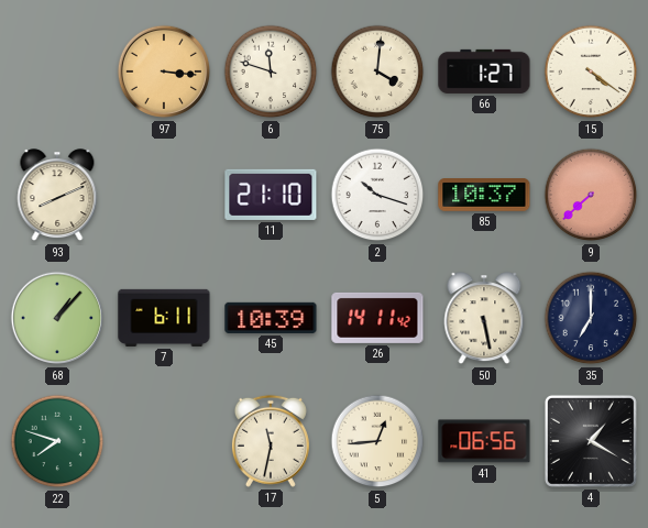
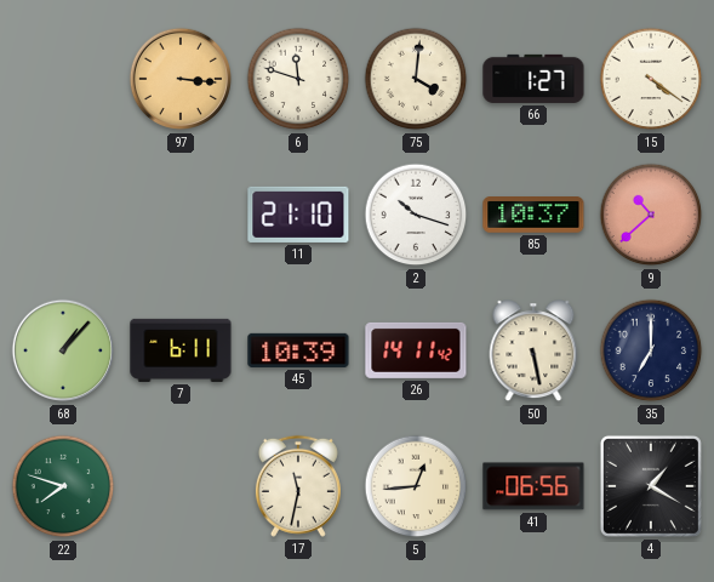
93: 8:11 -> none
9: 7:38 -> 10:38
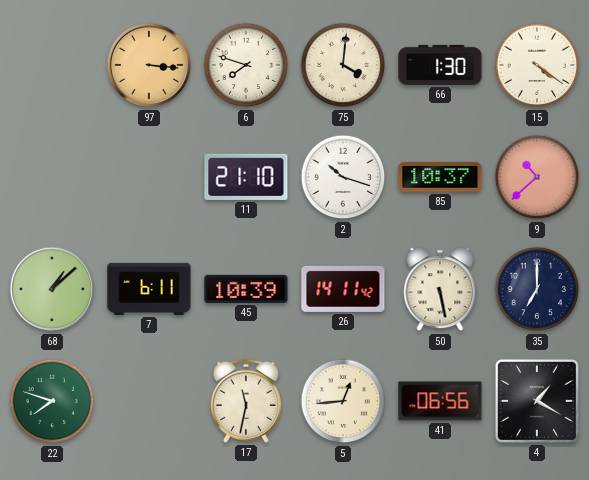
6: 11:48 -> 7:48
66: 1:27 -> 1:30
68: 1:07 -> 1:08
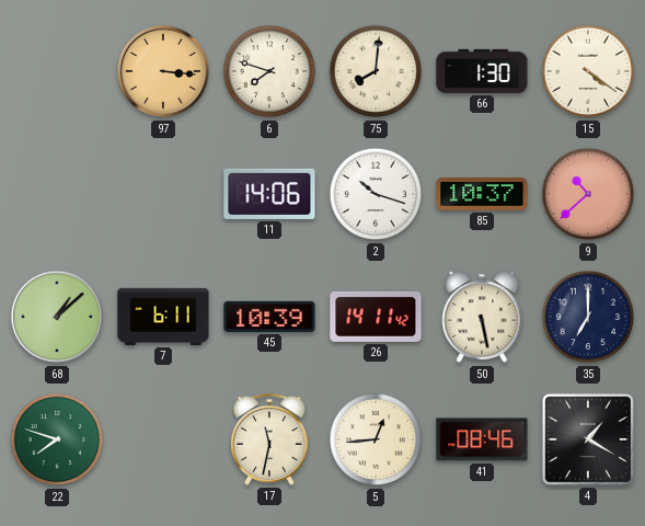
75: 4:01 -> 8:01
11: 21:10 -> 14:06
41: 06:56 -> 08:46
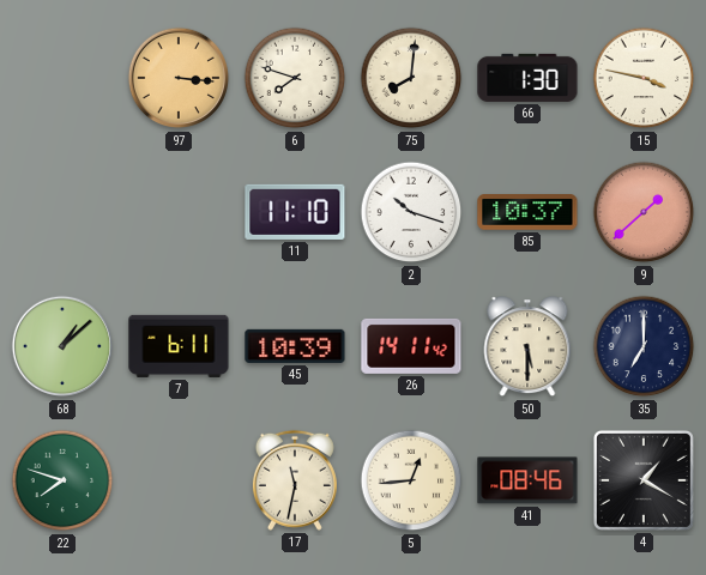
15: 4:21 -> 3:47
11: 14:06 -> 11:10
9: 10:38 -> 1:38
50: 5:28 -> 5:30
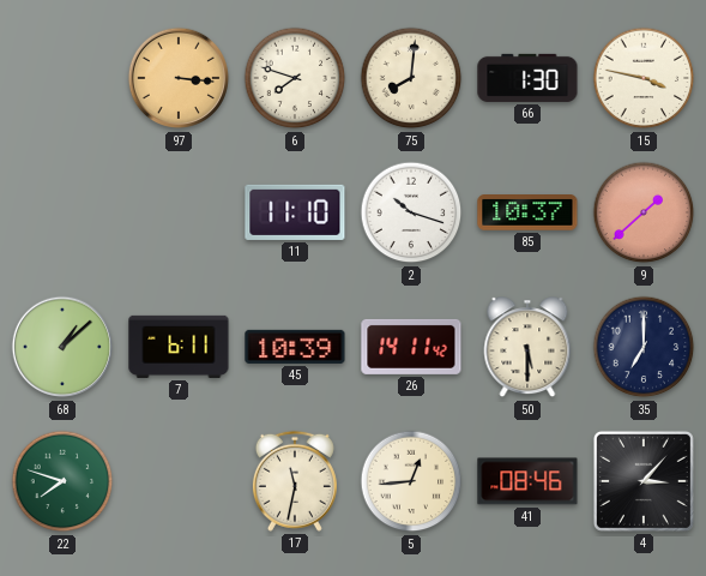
4: 1:20 -> 3:07
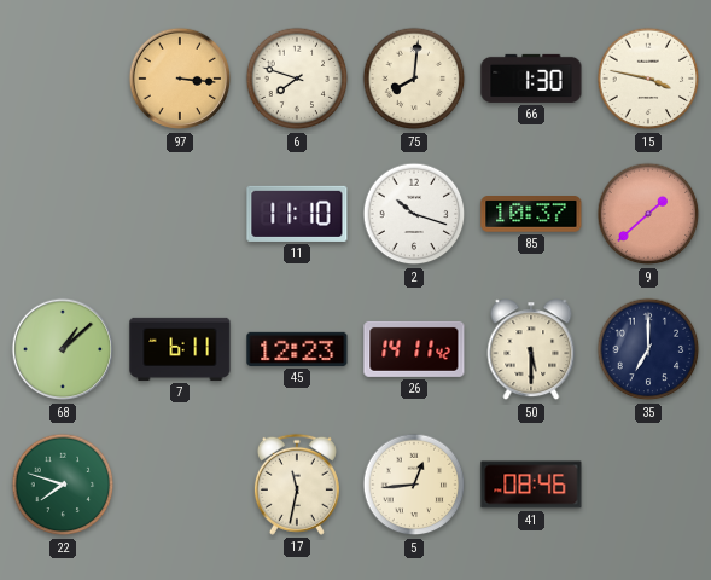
45: 10:39 -> 12:23
4: 3:07 -> none
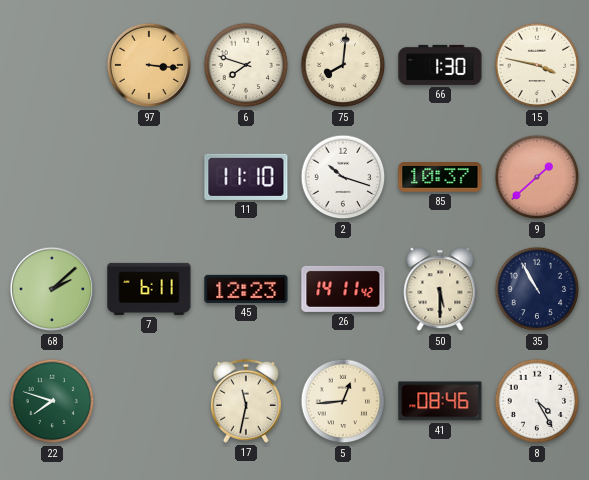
68: 1:08 -> 2:08
35: 7:00 -> 10:55
8: none -> 4:25
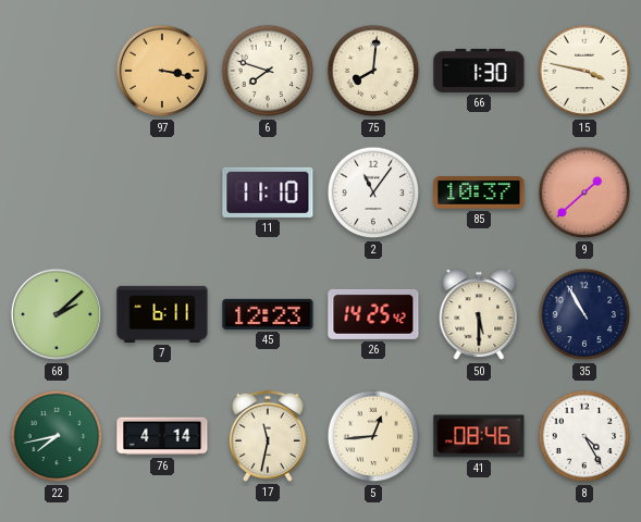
97: 3:16 -> 3:17
2: 10:18 -> 11:06
26: 14:11 -> 14:25
22: 7:48 -> 7:43
76: none -> 4:14
